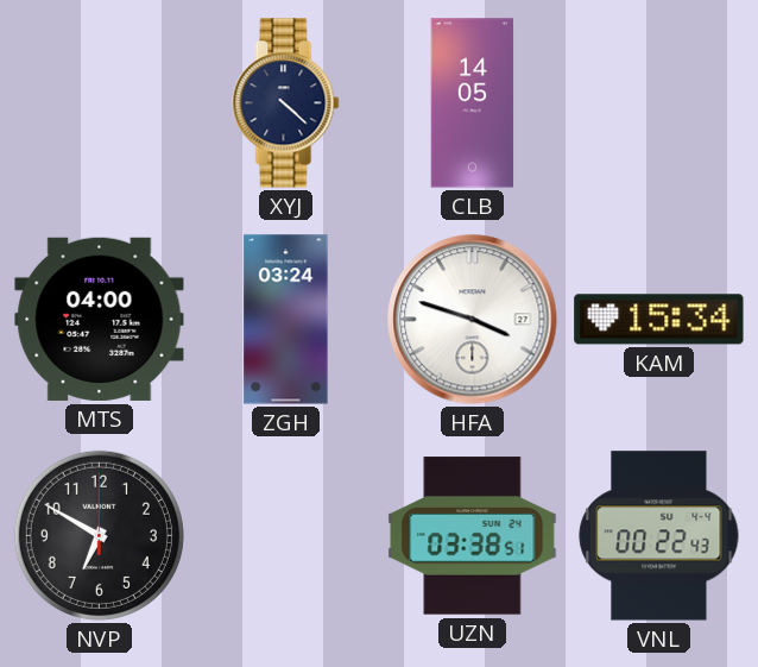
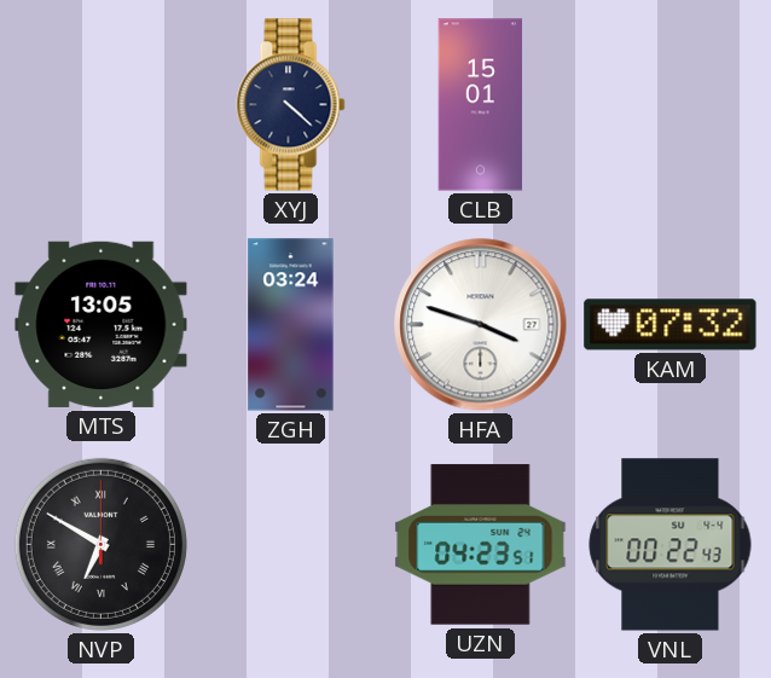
CLB: 14:05 -> 15:01
MTS: 04:00 -> 13:05
KAM: 15:34 -> 07:32
NVP numerals: Arabic -> Roman
UZN: 03:38 -> 04:23
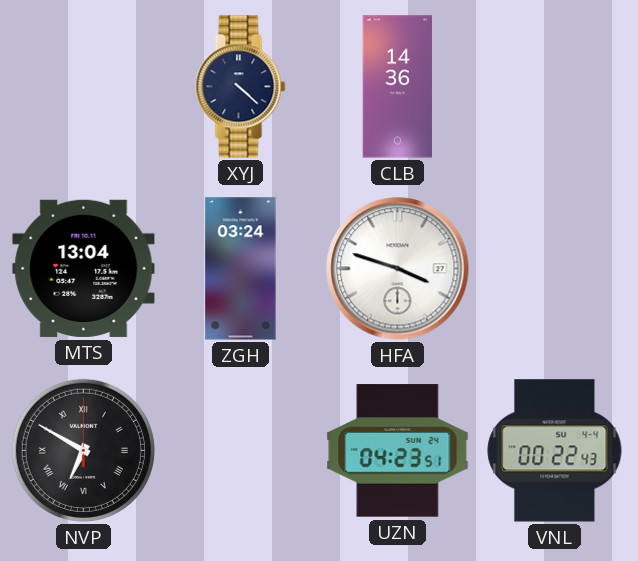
CLB: 15:01 -> 14:36
MTS: 13:05 -> 13:04
KAM: 07:32 -> none
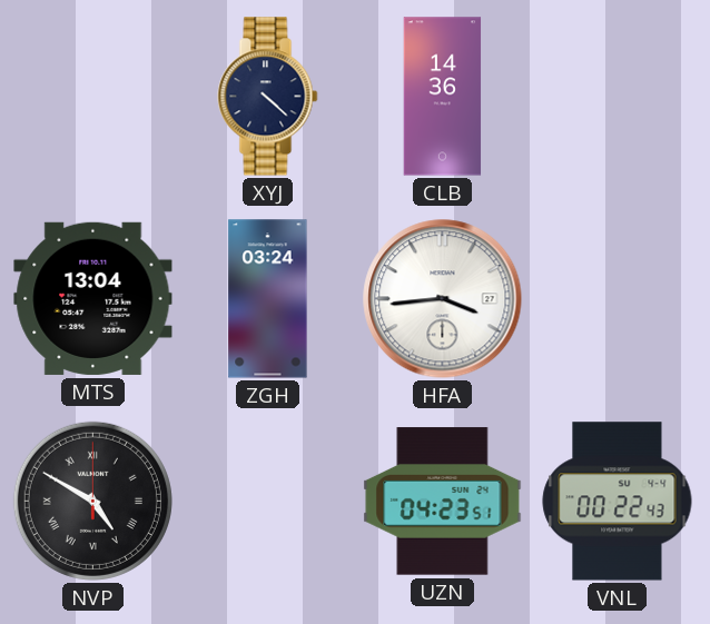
HFA: 3:48 -> 3:44
NVP: 6:50 -> 4:50
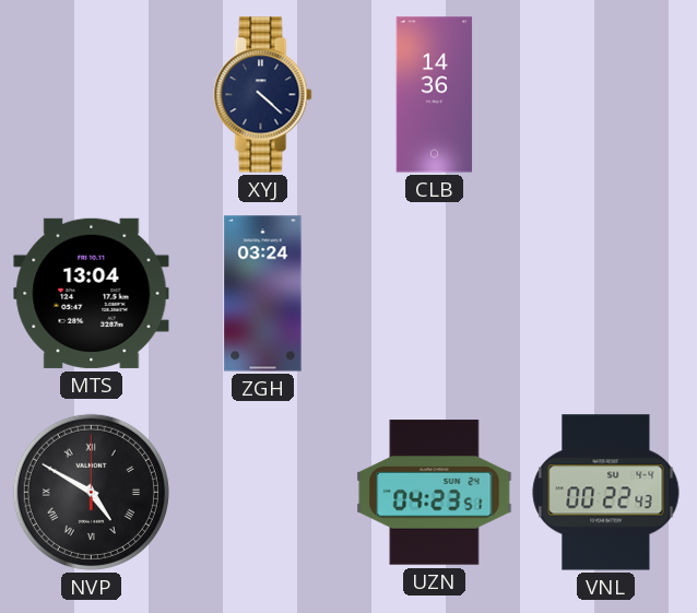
HFA: 3:44 -> none
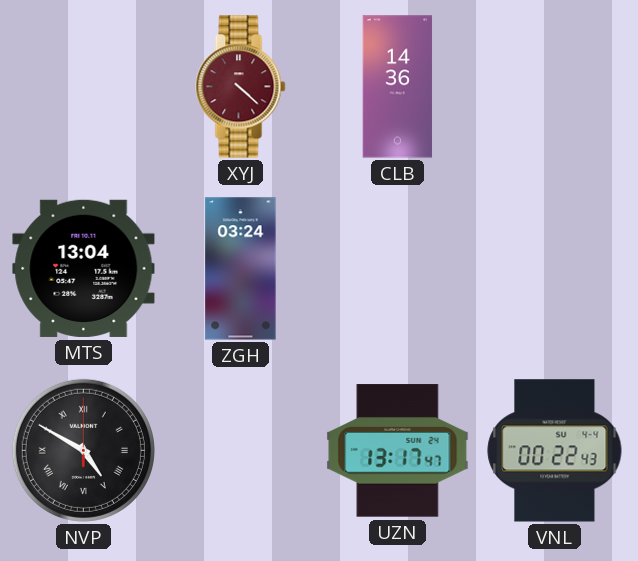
XYJ dial: navy -> burgundy
UZN: 04:23 -> 13:17
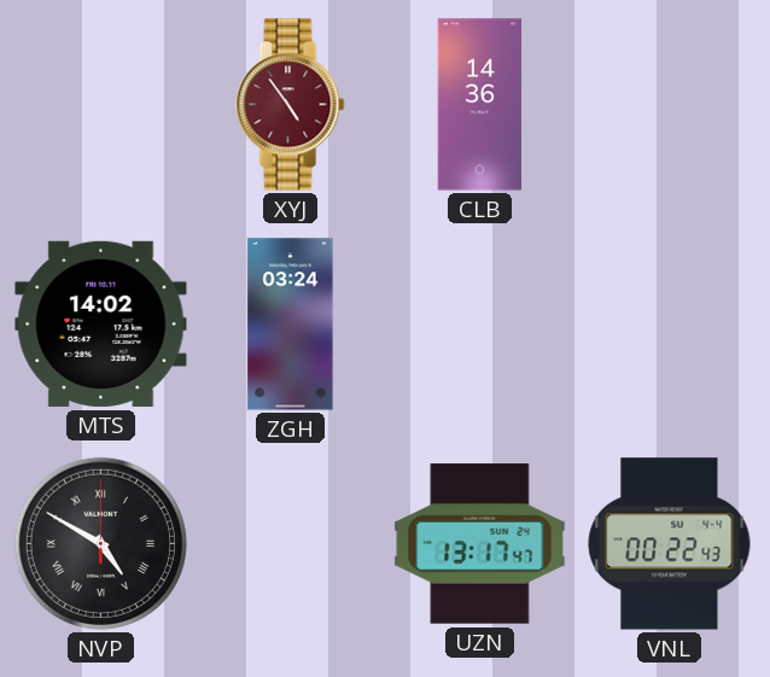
XYJ: 4:22 -> 4:54
MTS: 13:04 -> 14:02
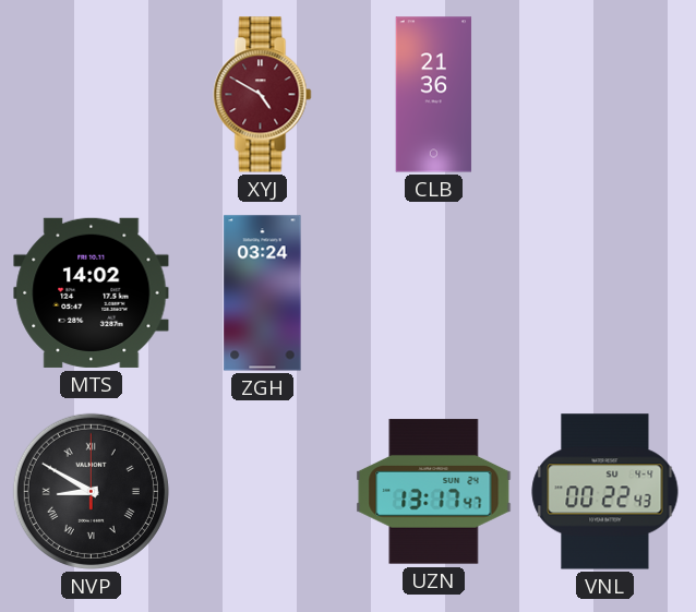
XYJ: 4:54 -> 4:50
CLB: 14:36 -> 21:36
NVP: 4:50 -> 8:50
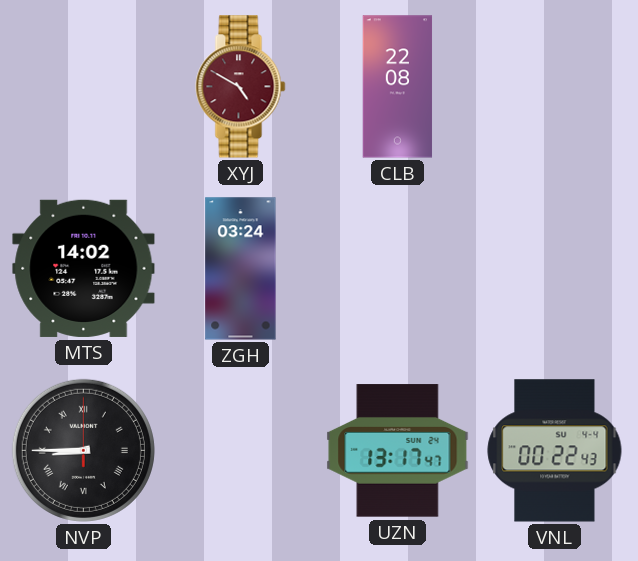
CLB: 21:36 -> 22:08
NVP: 8:50 -> 8:45
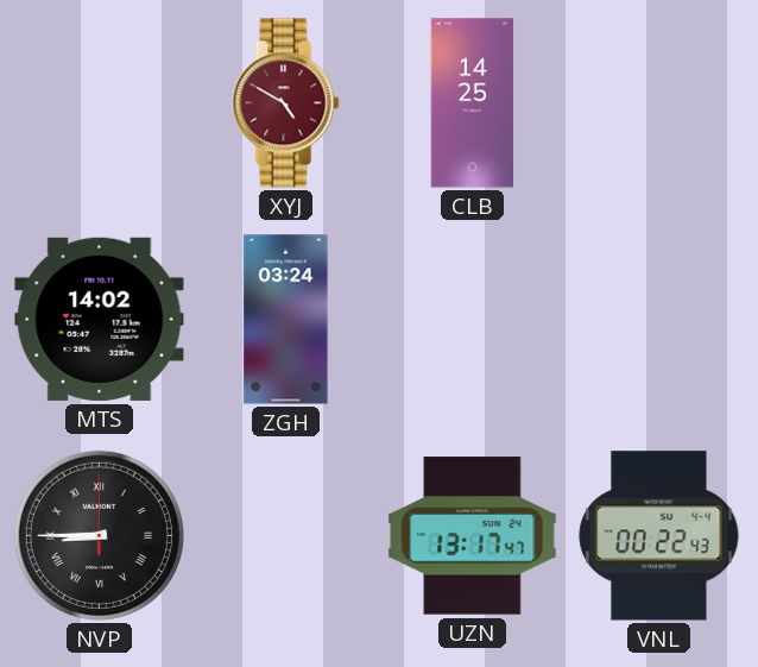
CLB: 22:08 -> 14:25
